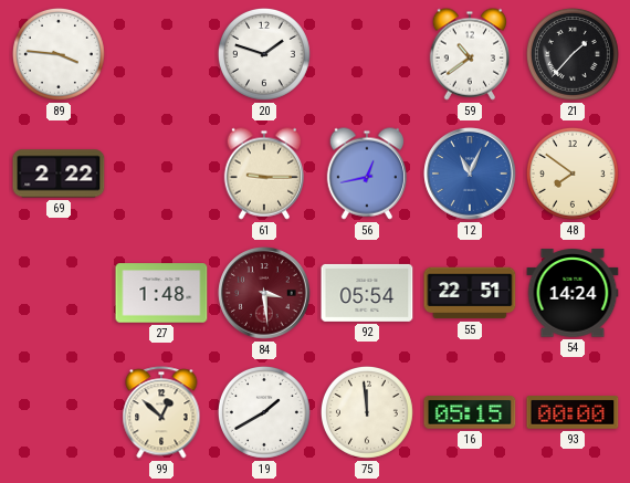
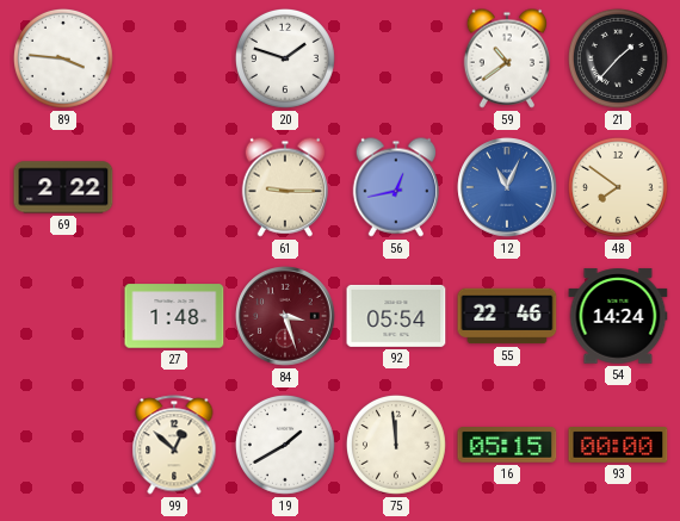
84: 3:29 -> 3:27
55: 22:51 -> 22:46
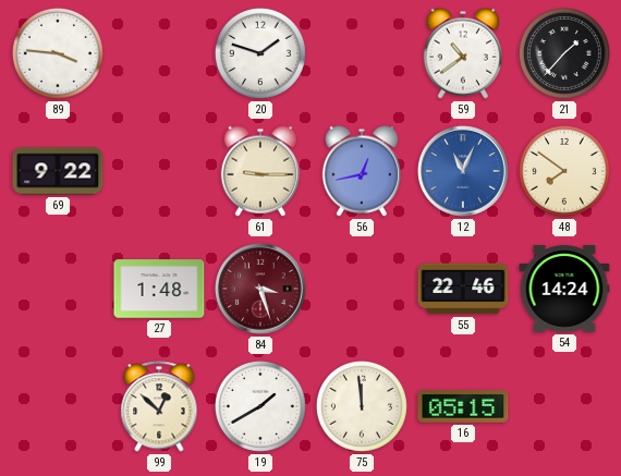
69: 2:22 -> 9:22
92: 05:54 -> none
93: 00:00 -> none
